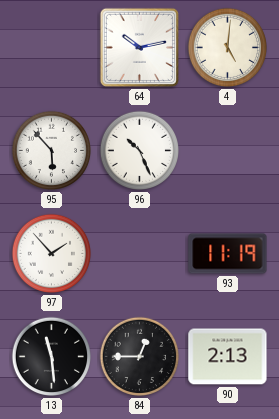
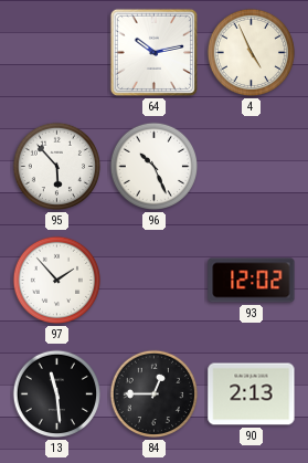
4: 5:01 -> 4:56
93: 11:19 -> 12:02
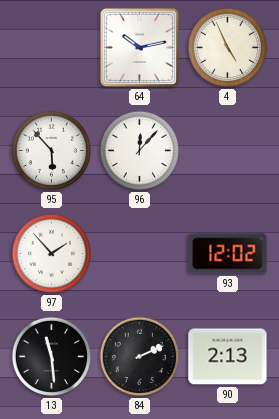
96: 10:26 -> 12:07
84: 12:45 -> 2:11
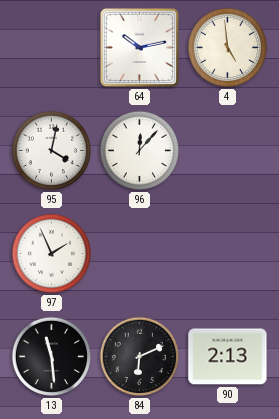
4: 4:56 -> 4:59
95: 5:53 -> 4:02
97: 1:53 -> 1:56
93: 12:02 -> none
84: 2:11 -> 6:11
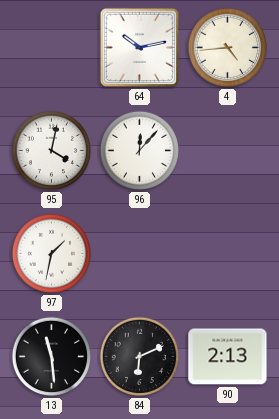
4: 4:59 -> 4:44
97: 1:56 -> 1:32
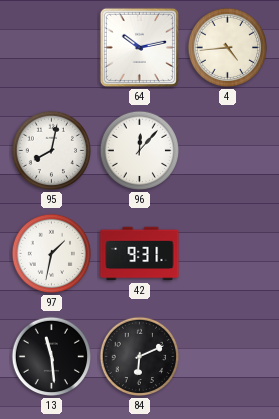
95: 4:02 -> 8:02
42: none -> 9:31
90: 2:13 -> none
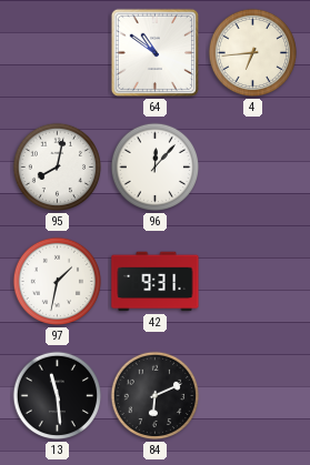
64: 10:13 -> 10:51
4: 4:44 -> 6:44
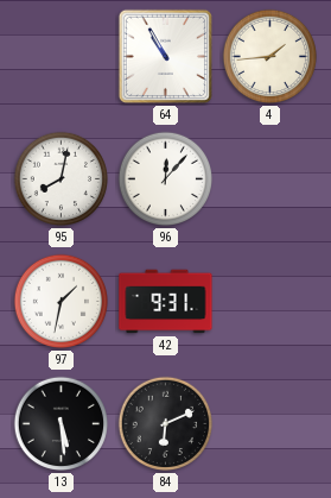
64: 10:51 -> 10:55
4: 6:44 -> 1:44
13: 11:29 -> 5:29
